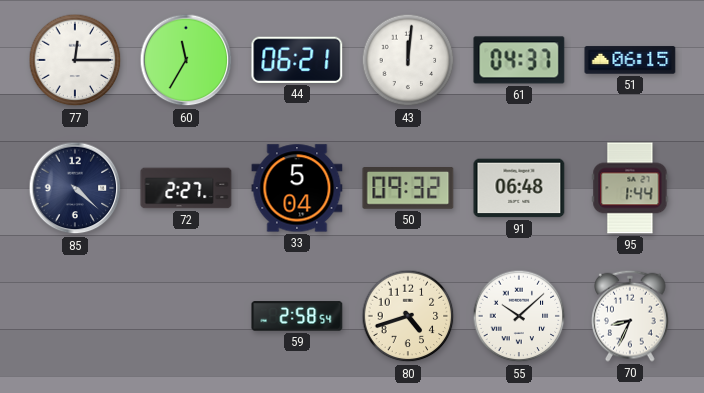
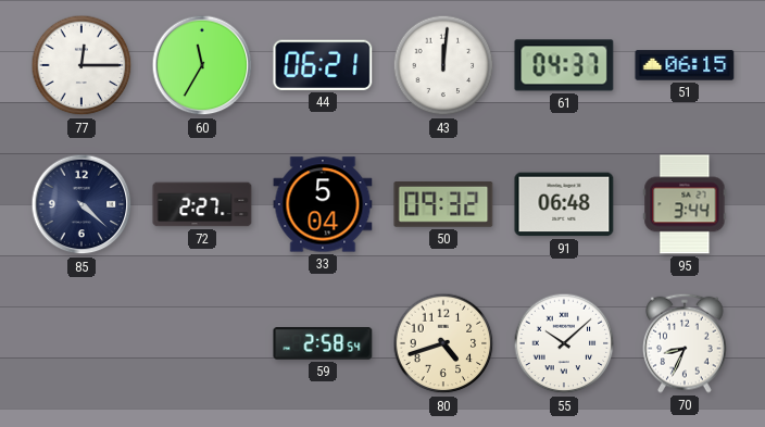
95: 1:44 -> 3:44
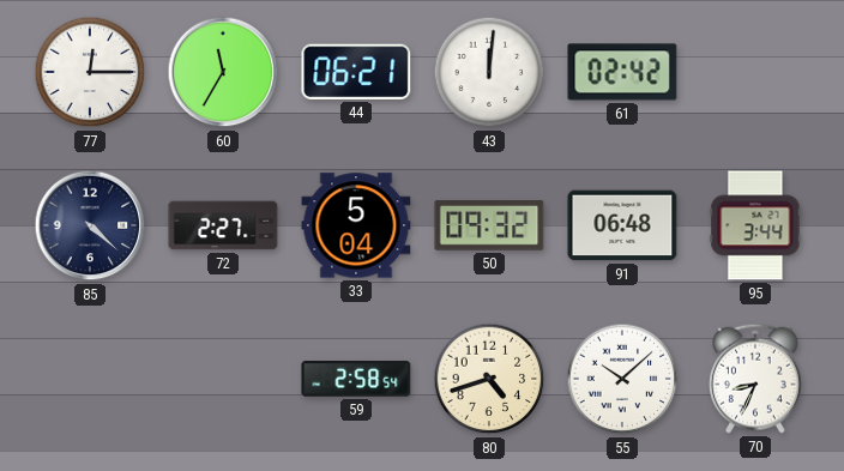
61: 04:37 -> 02:42
51: 06:15 -> none
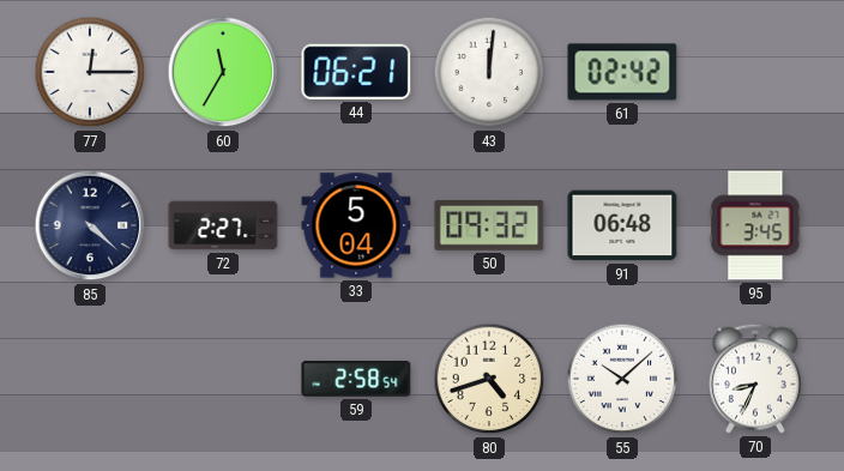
95: 3:44 -> 3:45
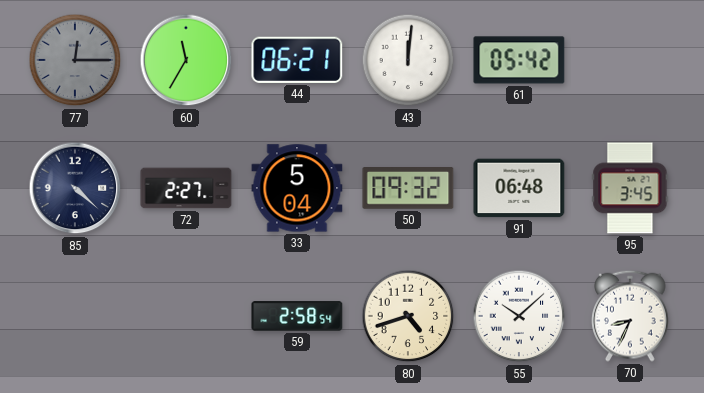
77 dial: white -> grey
61: 02:42 -> 05:42
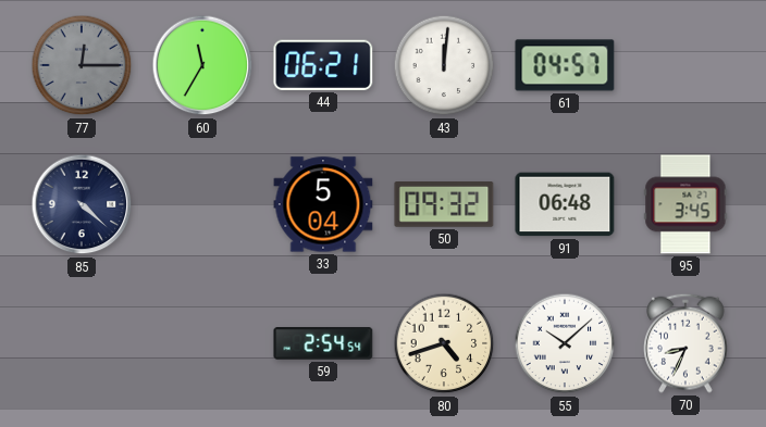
61: 05:42 -> 04:57
72: 2:27 -> none
59: 2:58 -> 2:54
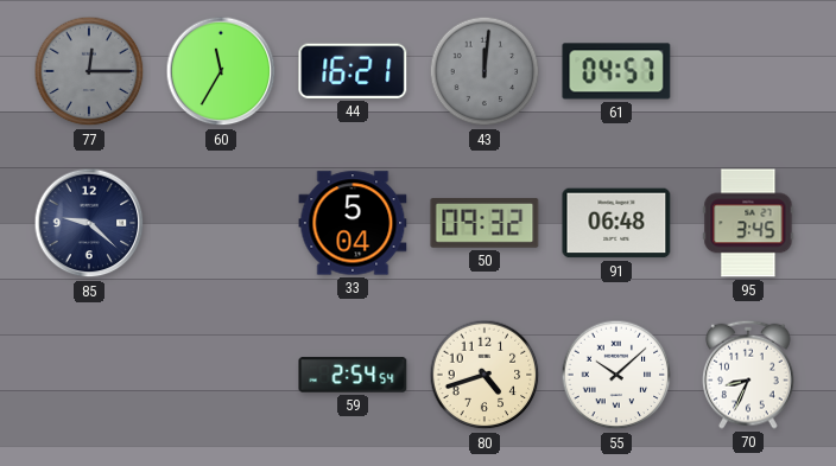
44: 06:21 -> 16:21
43 dial: white -> grey
85: 4:22 -> 9:22
